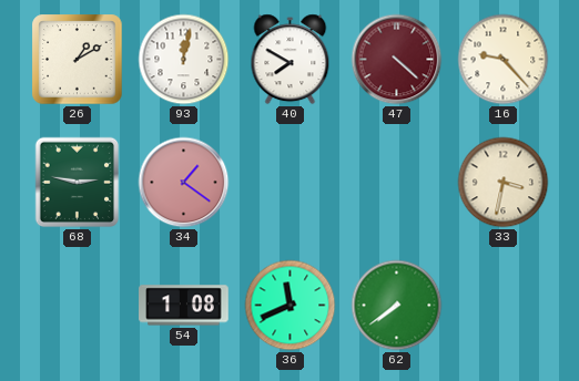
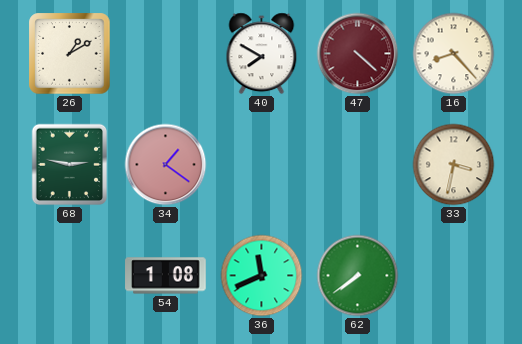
93: 12:02 -> none
16: 9:23 -> 8:23
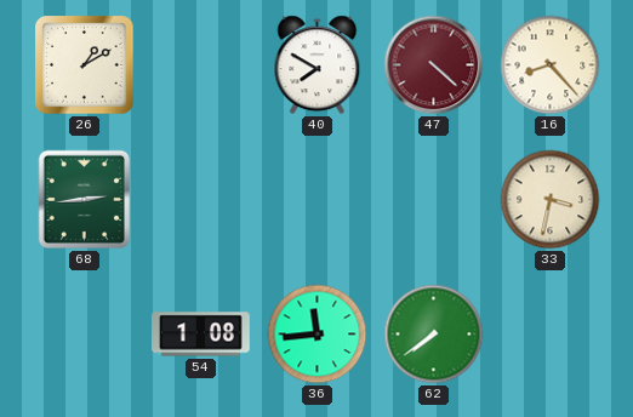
68: 2:47 -> 2:44
34: 1:21 -> none
36: 11:41 -> 11:44
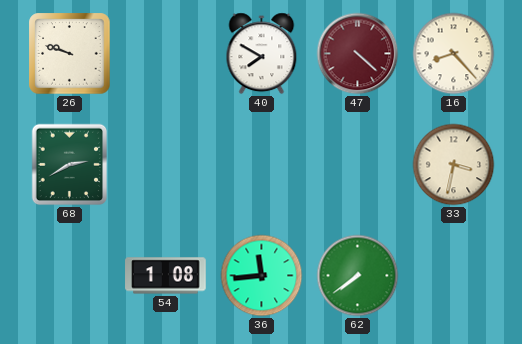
26: 1:10 -> 9:48
68: 2:44 -> 2:40
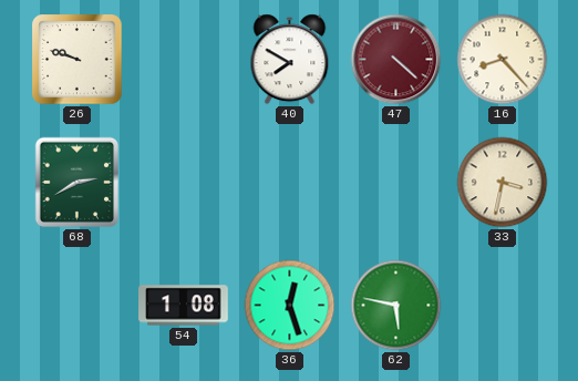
36: 11:44 -> 12:27
62: 7:39 -> 5:47
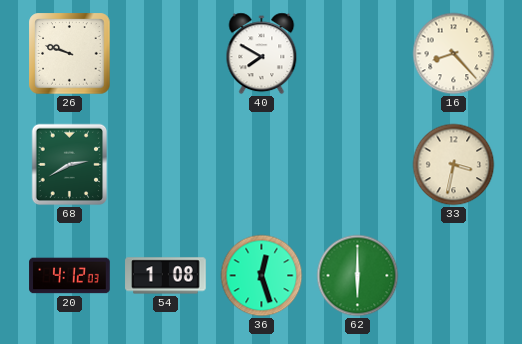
47: 4:22 -> none
20: none -> 4:12
62: 5:47 -> 6:00
